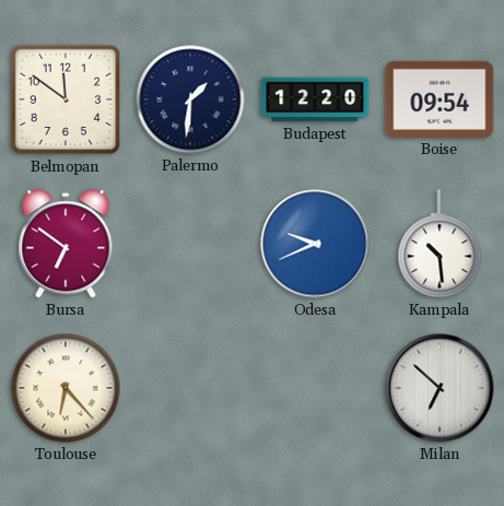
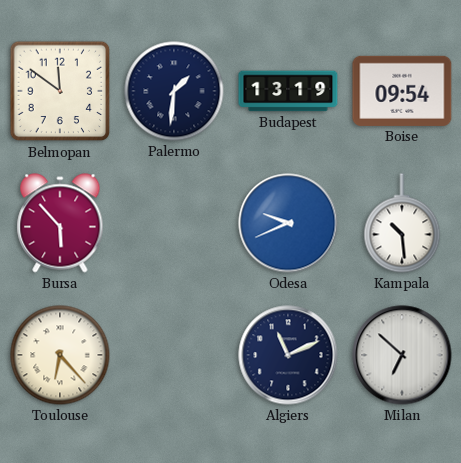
Budapest: 12:20 -> 13:19
Bursa: 6:51 -> 5:53
Algiers: none -> 11:11
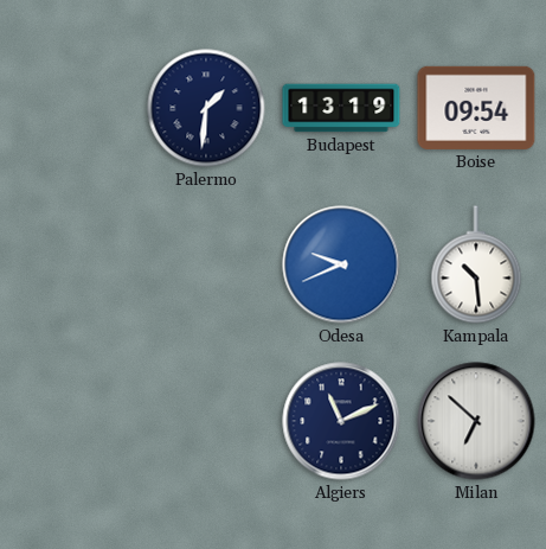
Belmopan: 11:51 -> none
Bursa: 5:53 -> none
Toulouse: 6:23 -> none
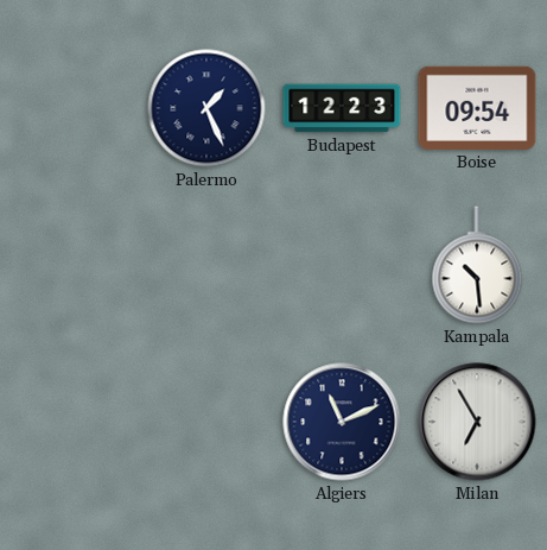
Palermo: 1:31 -> 1:26
Budapest: 13:19 -> 12:23
Odesa: 9:41 -> none
Milan: 6:52 -> 6:55
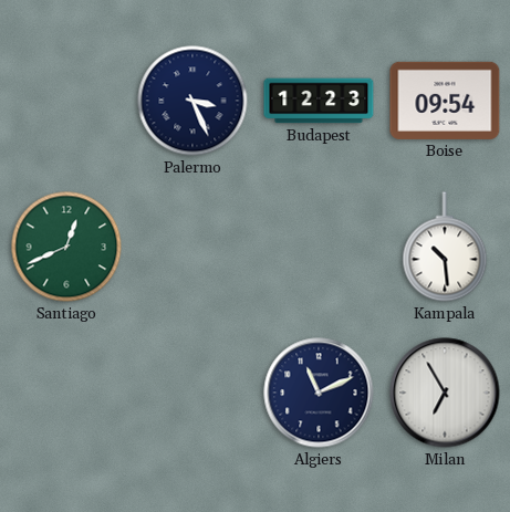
Palermo: 1:26 -> 3:26
Santiago: none -> 12:41
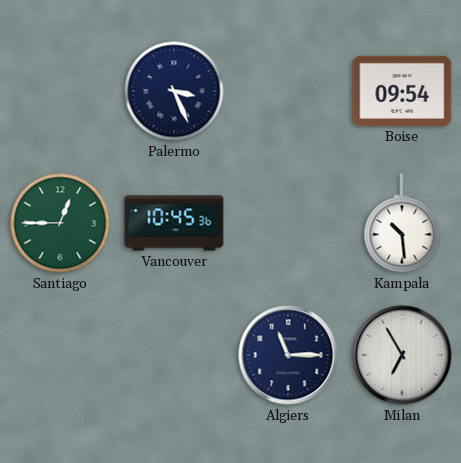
Budapest: 12:23 -> none
Santiago: 12:41 -> 12:45
Vancouver: none -> 10:45
Algiers: 11:11 -> 11:15
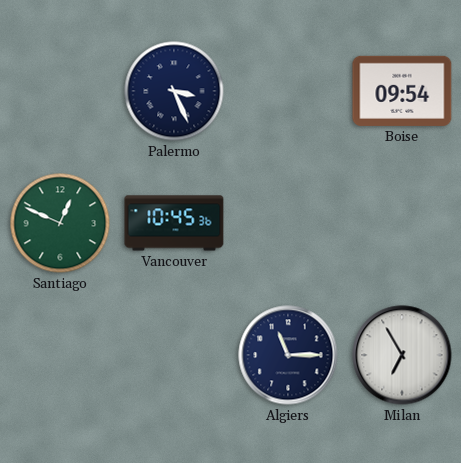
Santiago: 12:45 -> 12:49
Kampala: 10:29 -> none
